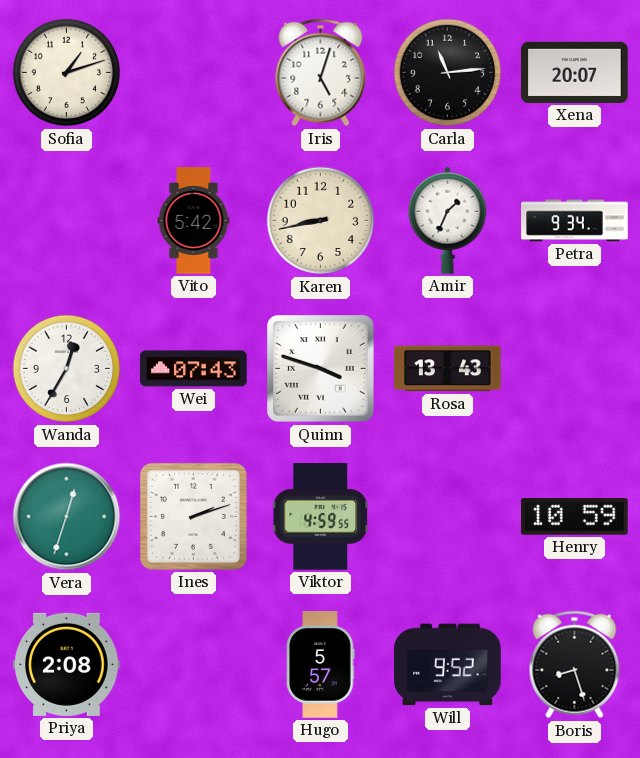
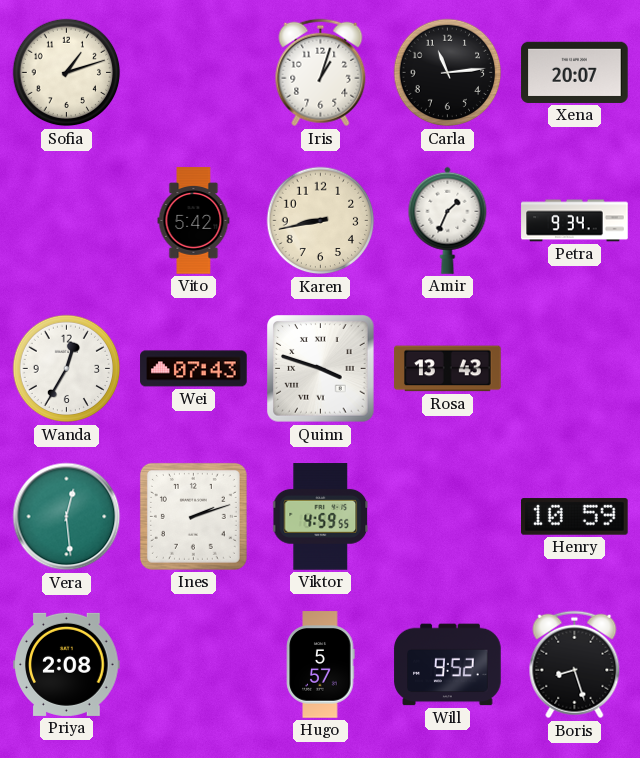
Iris: 5:03 -> 1:03
Vera: 12:33 -> 12:29
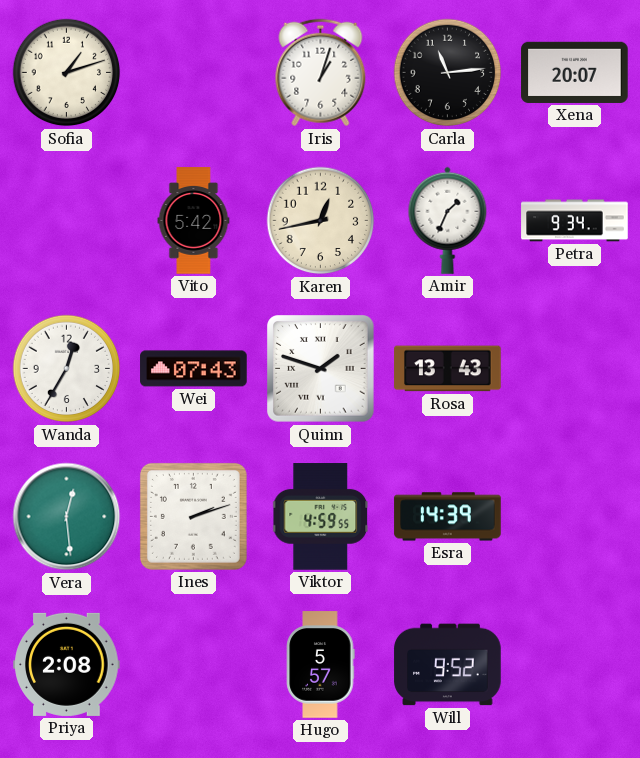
Karen: 8:43 -> 12:43
Quinn: 3:48 -> 1:48
Esra: none -> 14:39
Henry: 10:59 -> none
Boris: 8:27 -> none
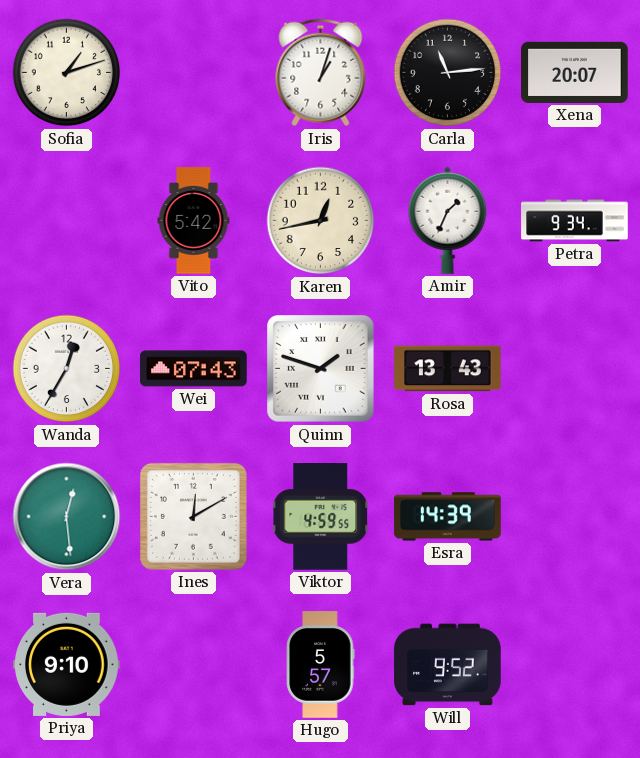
Ines: 2:12 -> 12:10
Priya: 2:08 -> 9:10
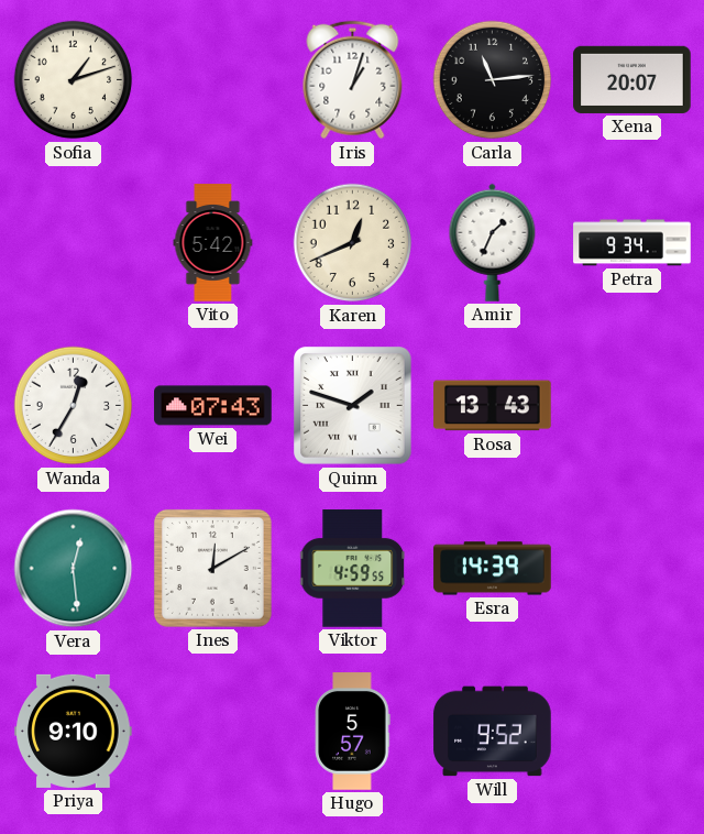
Karen: 12:43 -> 12:41
